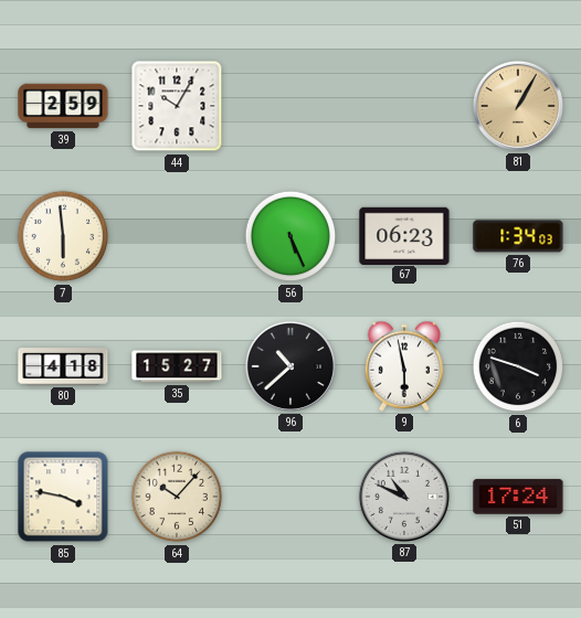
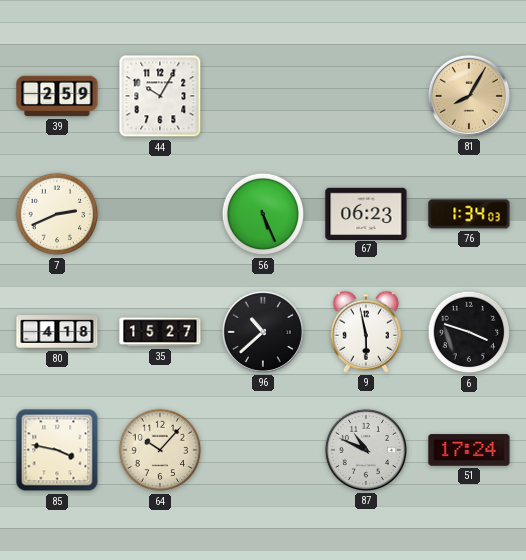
81: 1:05 -> 8:05
7: 5:59 -> 2:41
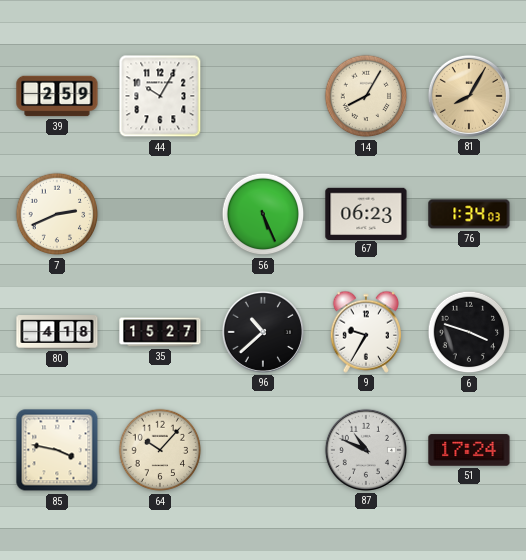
14: none -> 8:05
9: 5:58 -> 9:35
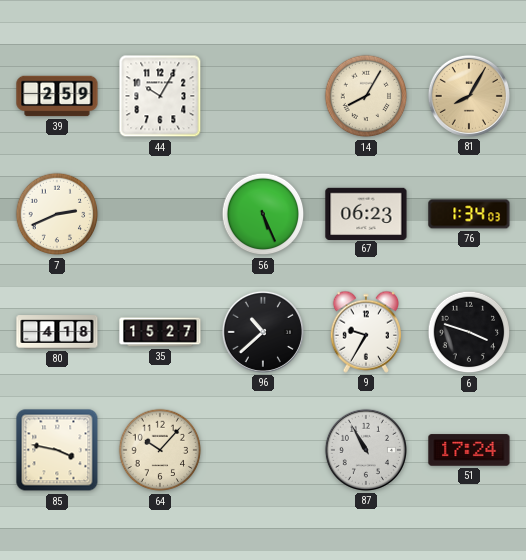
87: 10:49 -> 10:55
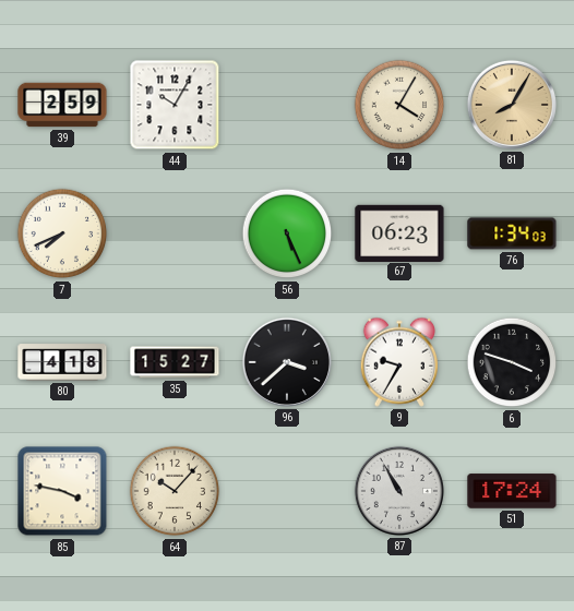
14: 8:05 -> 4:05
7: 2:41 -> 7:41
96: 10:38 -> 3:38
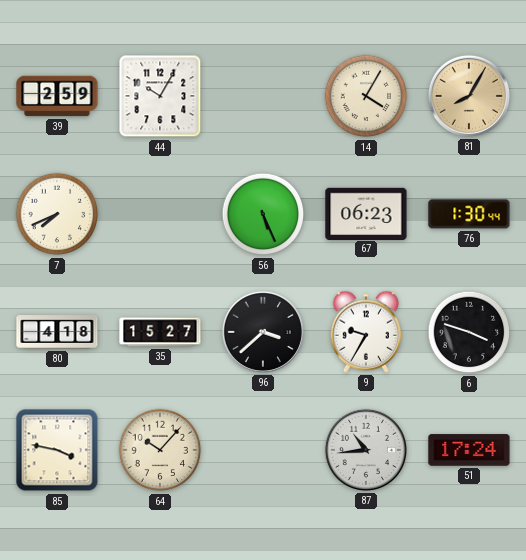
76: 1:34 -> 1:30
87: 10:55 -> 10:44
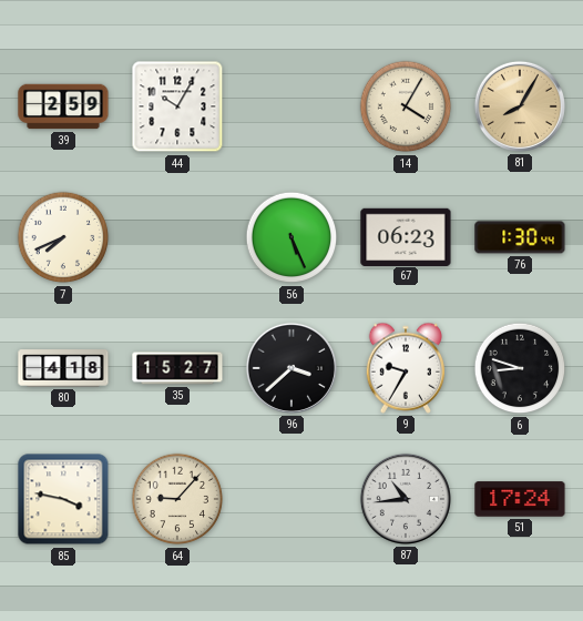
6: 3:48 -> 8:48
64: 10:07 -> 9:07
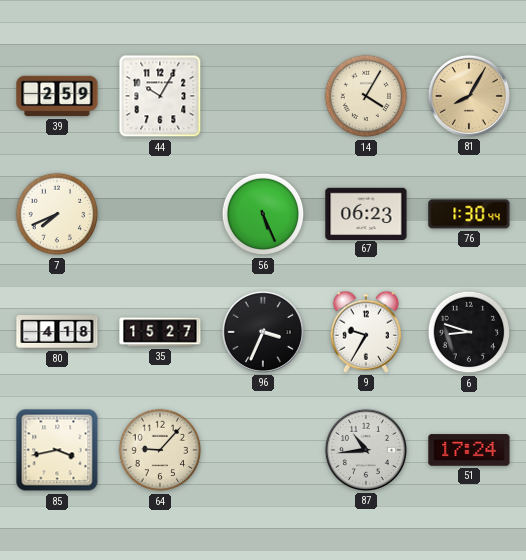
96: 3:38 -> 3:34
85: 3:47 -> 3:43
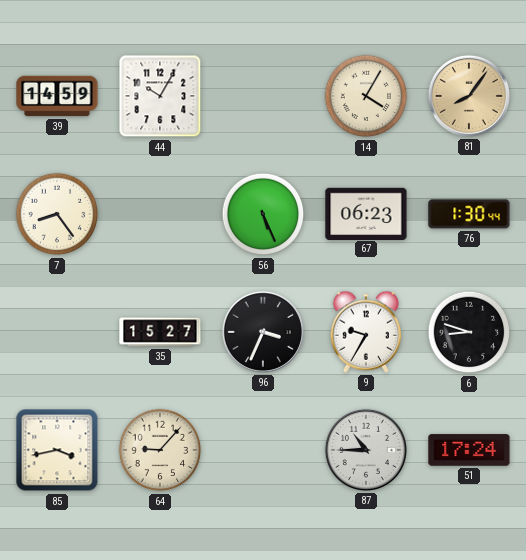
39: 2:59 -> 14:59
81: 8:05 -> 8:06
7: 7:41 -> 8:24
80: 4:18 -> none
87: 10:44 -> 10:45
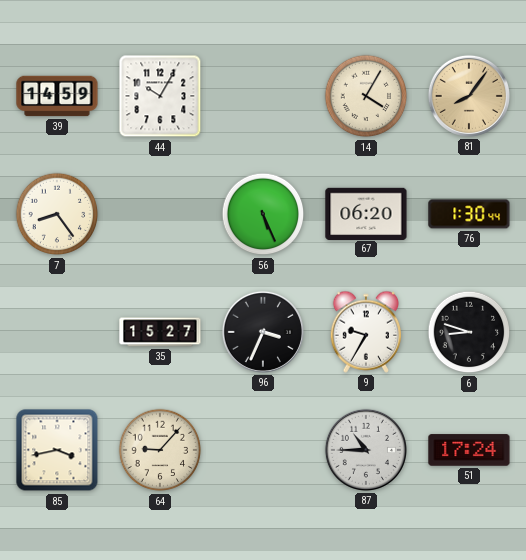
67: 06:23 -> 06:20
